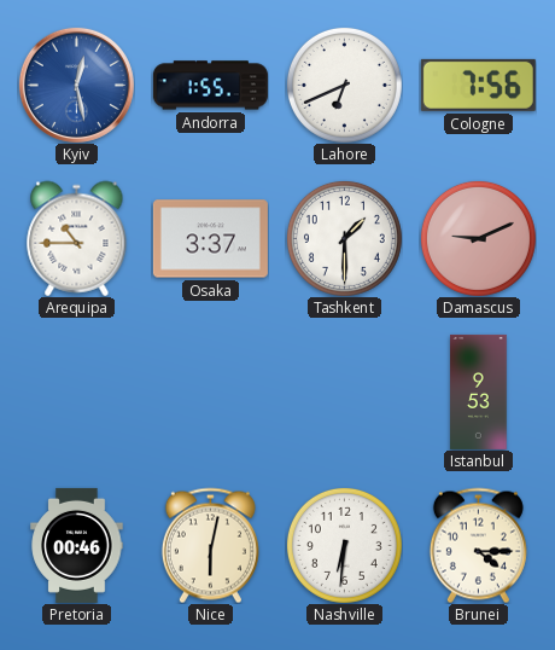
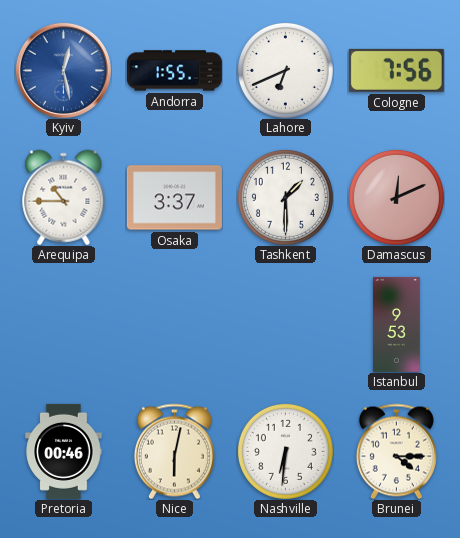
Damascus: 9:11 -> 12:11
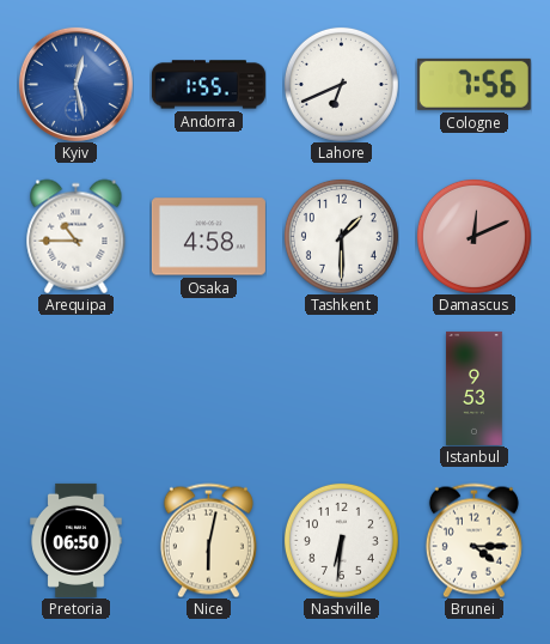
Osaka: 3:37 -> 4:58
Pretoria: 00:46 -> 06:50
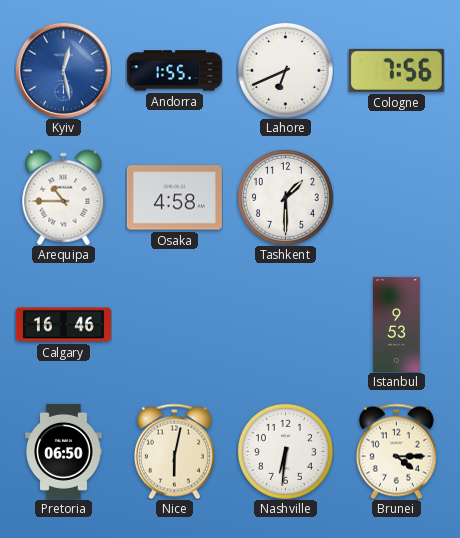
Damascus: 12:11 -> none
Calgary: none -> 16:46
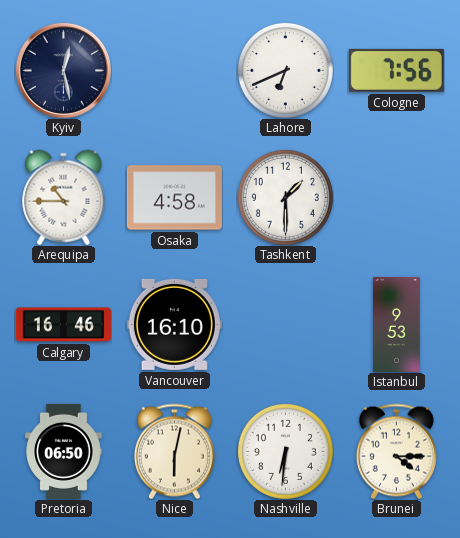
Kyiv dial: blue -> navy
Andorra: 1:55 -> none
Vancouver: none -> 16:10
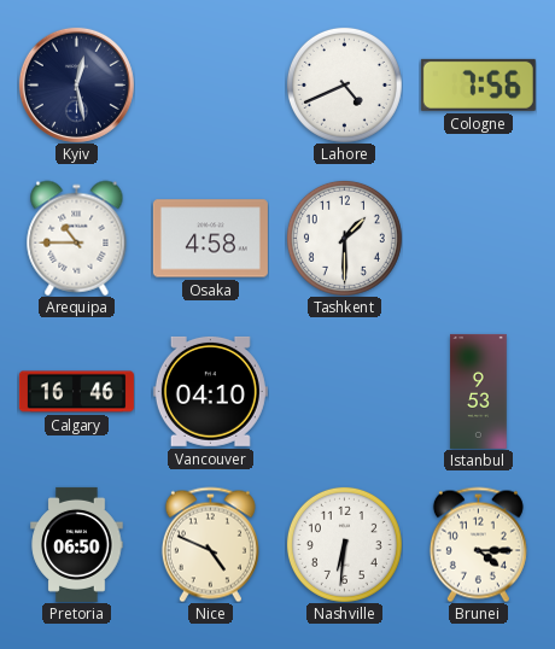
Lahore: 6:41 -> 4:41
Vancouver: 16:10 -> 04:10
Nice: 6:02 -> 4:49
